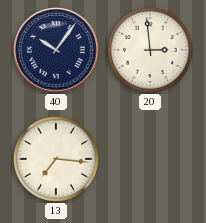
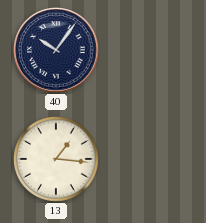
20: 2:59 -> none
13: 7:16 -> 1:16
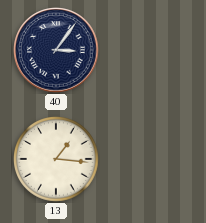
40: 10:06 -> 3:06
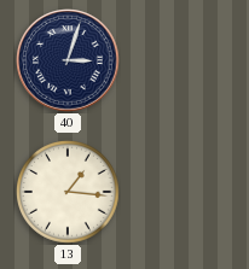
40: 3:06 -> 3:03
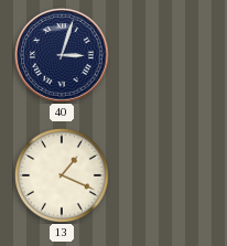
13: 1:16 -> 1:19
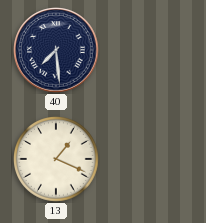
40: 3:03 -> 7:29
